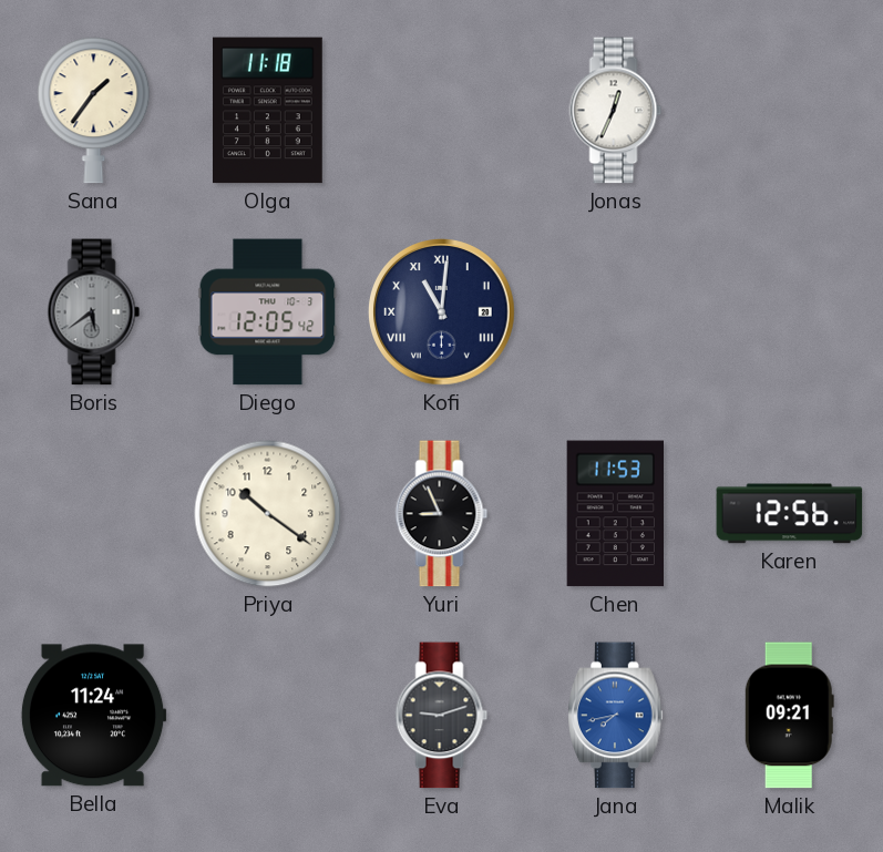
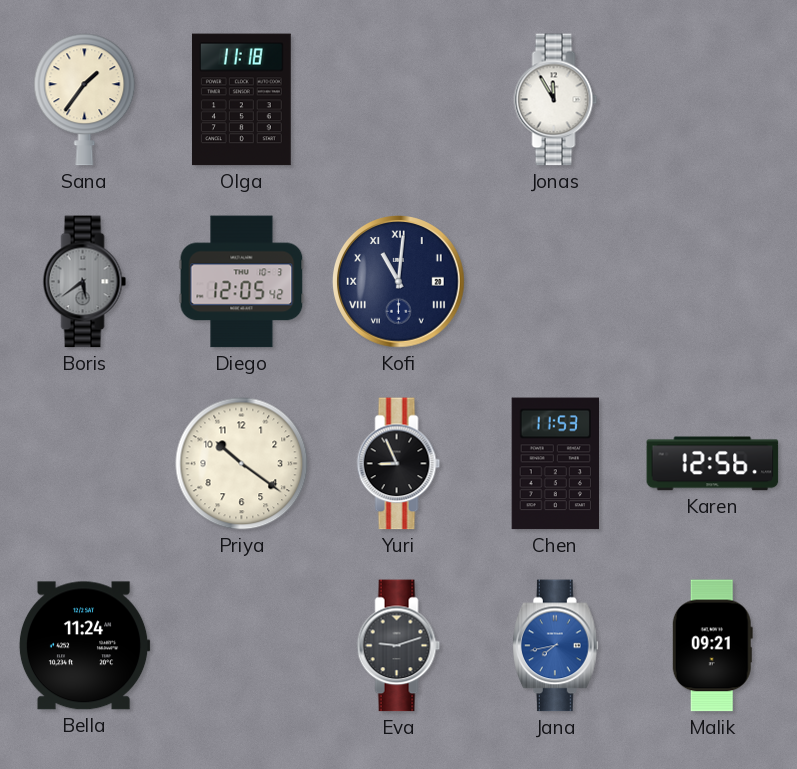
Jonas: 12:34 -> 11:55
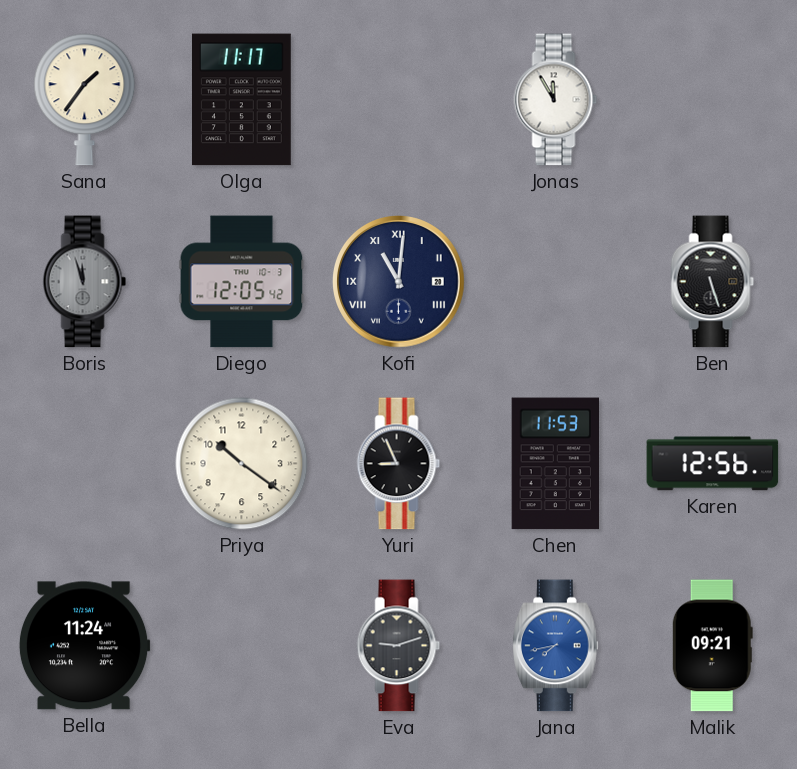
Olga: 11:18 -> 11:17
Boris: 5:39 -> 11:57
Ben: none -> 5:27
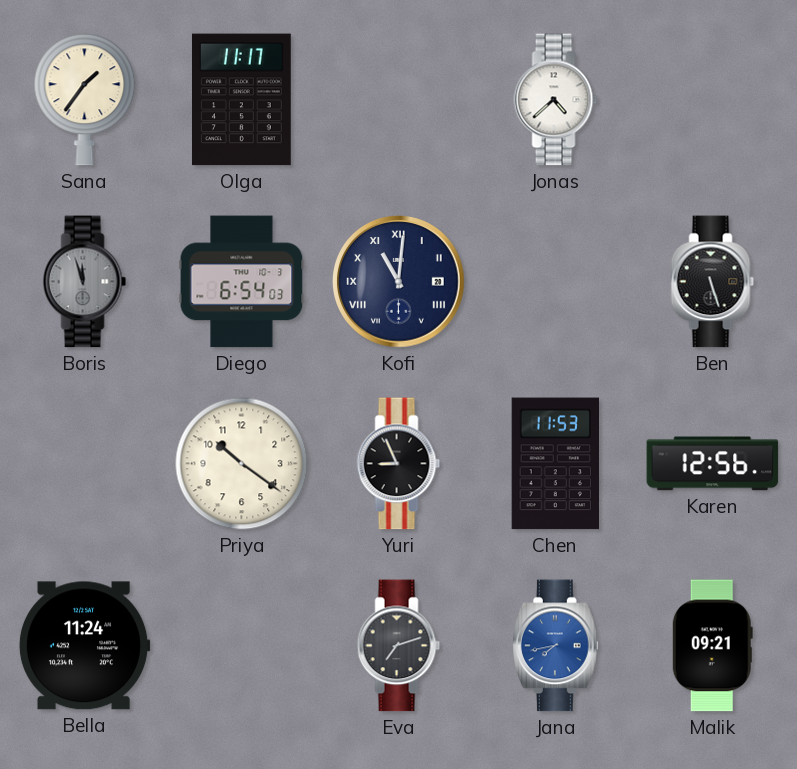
Jonas: 11:55 -> 4:38
Diego: 12:05 -> 6:54
Eva: 9:12 -> 7:12
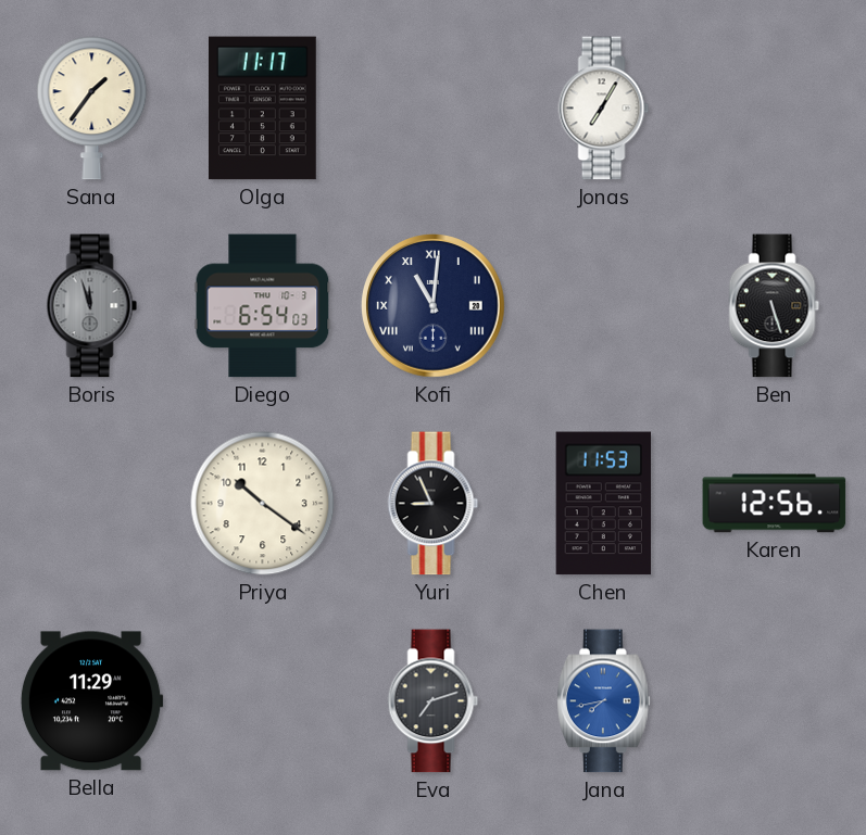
Jonas: 4:38 -> 7:05
Bella: 11:24 -> 11:29
Malik: 09:21 -> none
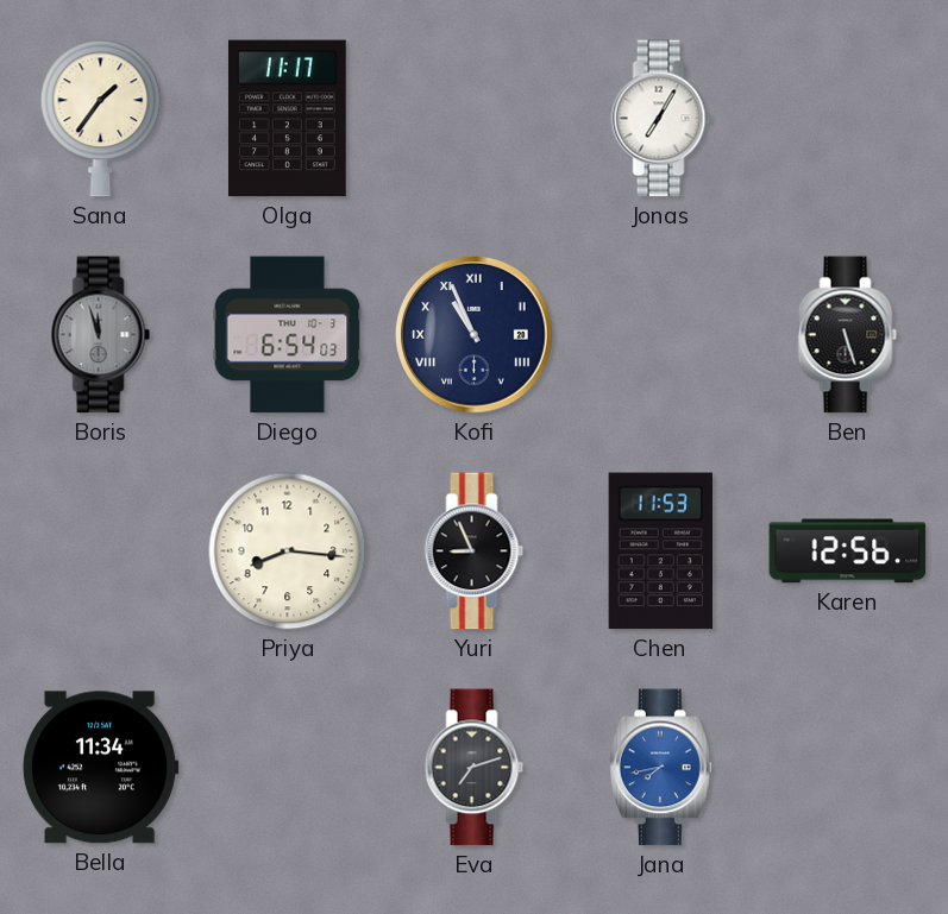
Kofi: 11:01 -> 10:56
Priya: 10:21 -> 8:16
Bella: 11:29 -> 11:34
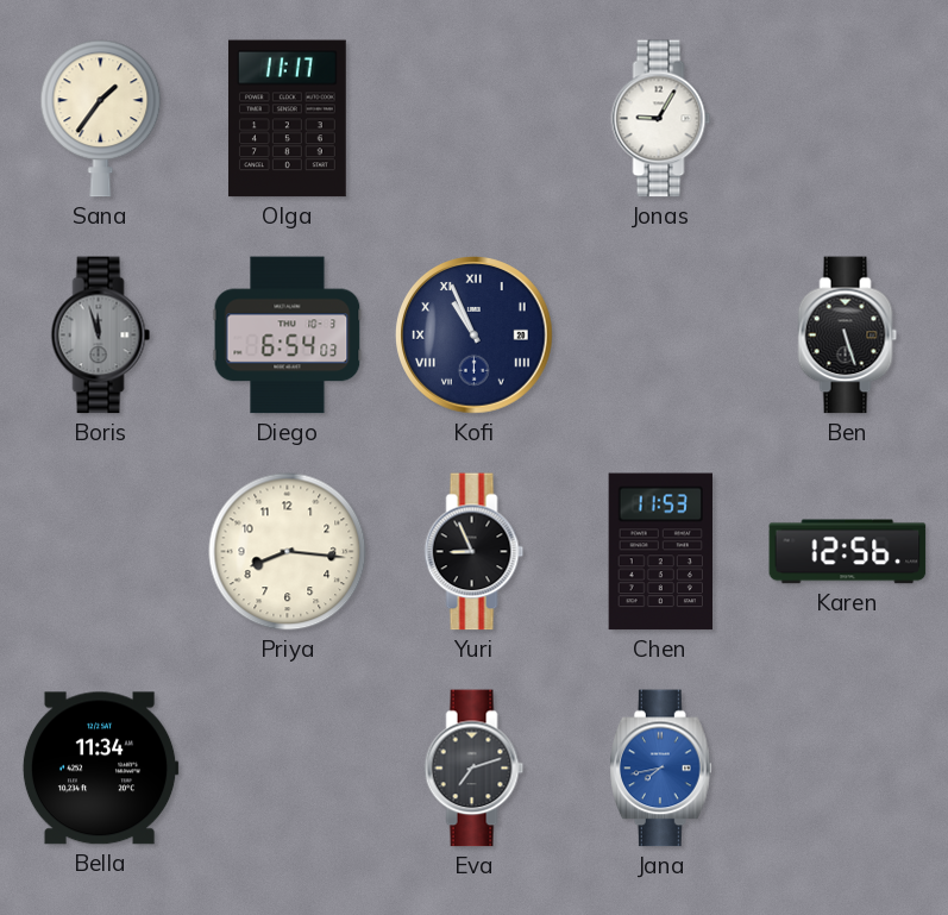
Jonas: 7:05 -> 9:05
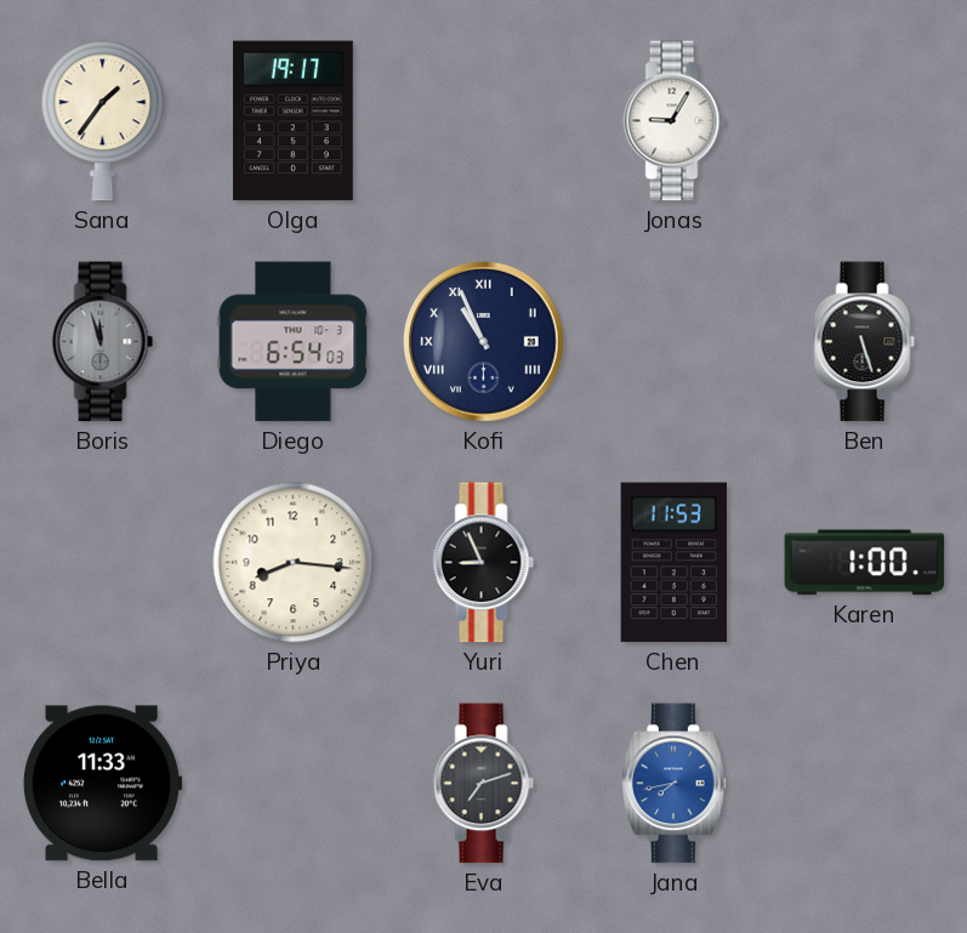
Olga: 11:17 -> 19:17
Karen: 12:56 -> 1:00
Bella: 11:34 -> 11:33
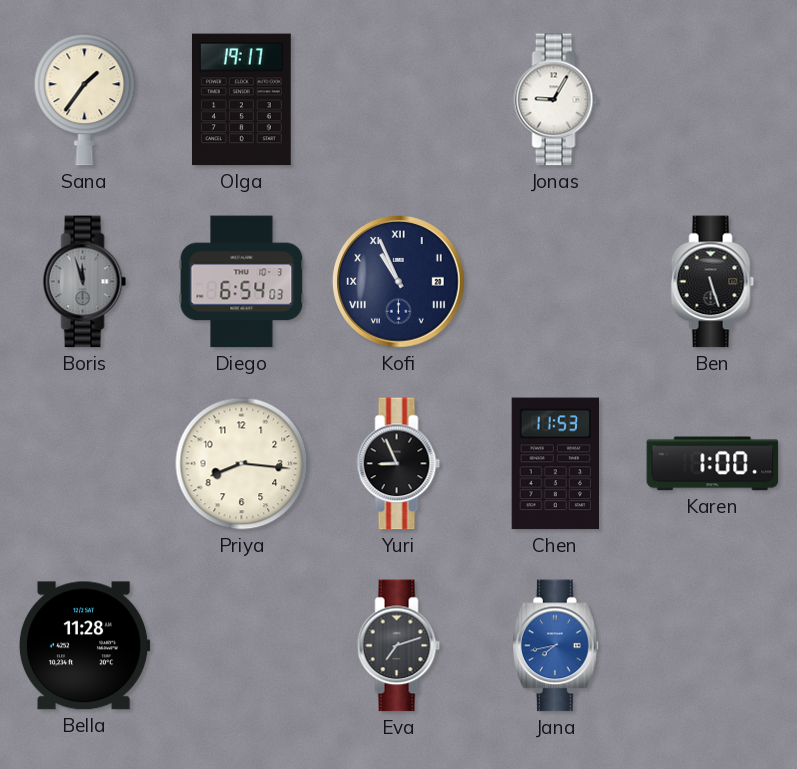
Bella: 11:33 -> 11:28
